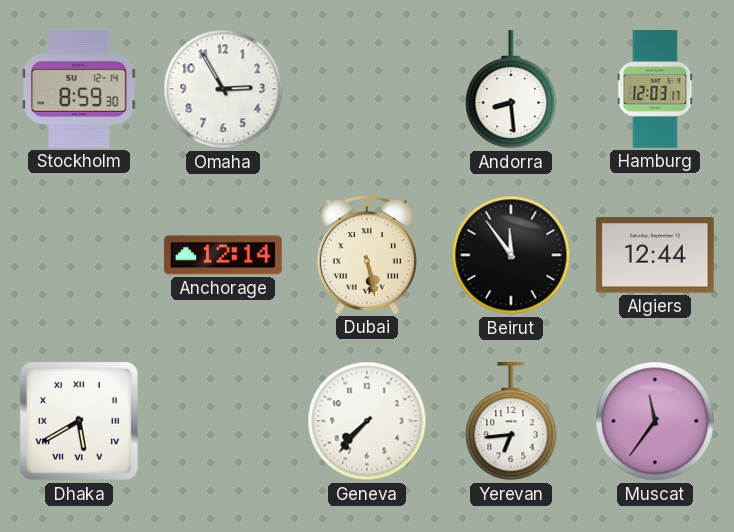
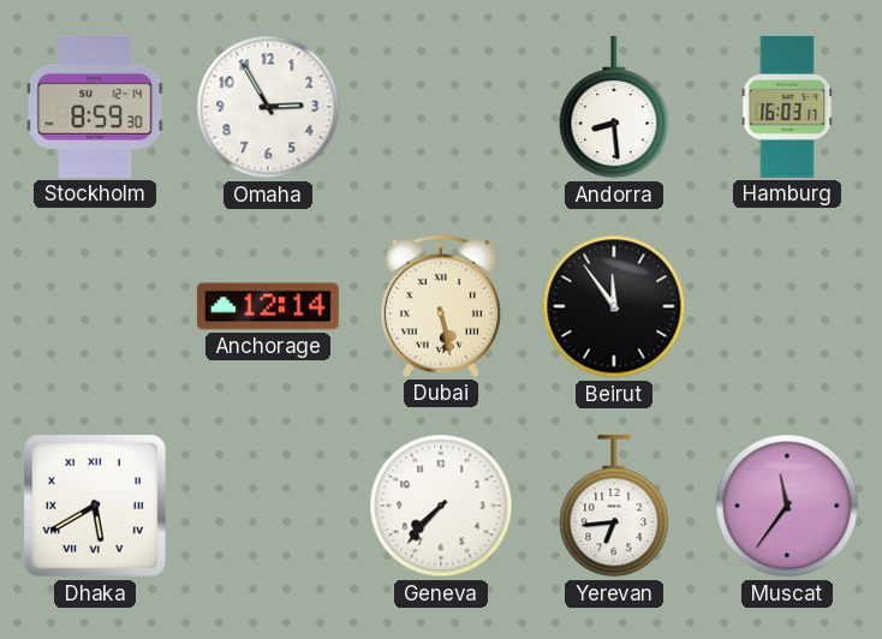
Hamburg: 12:03 -> 16:03
Algiers: 12:44 -> none
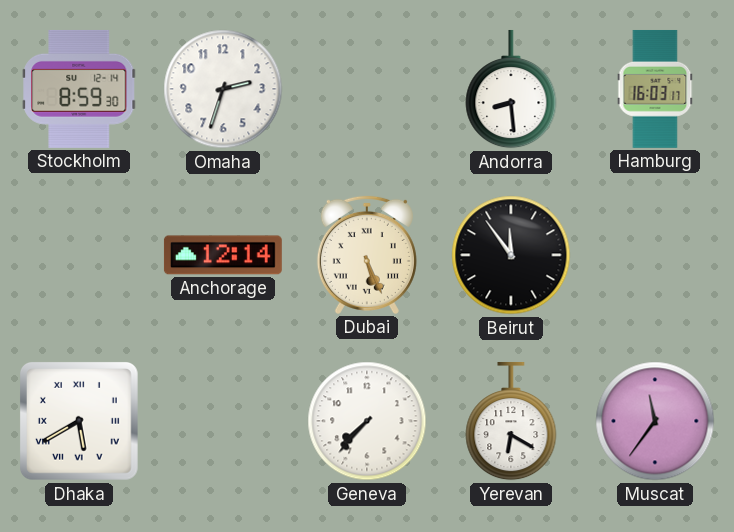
Omaha: 2:55 -> 2:33
Dubai: 5:28 -> 5:26
Yerevan: 6:44 -> 6:20
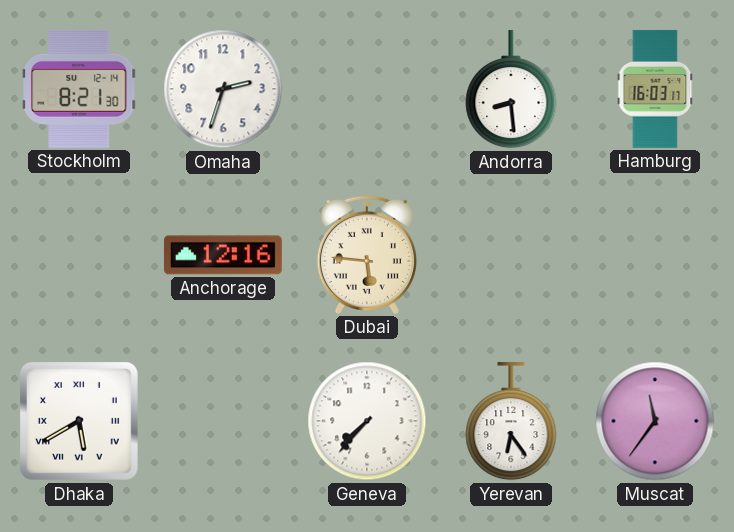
Stockholm: 8:59 -> 8:21
Anchorage: 12:14 -> 12:16
Dubai: 5:26 -> 5:46
Beirut: 11:54 -> none
Yerevan: 6:20 -> 6:24
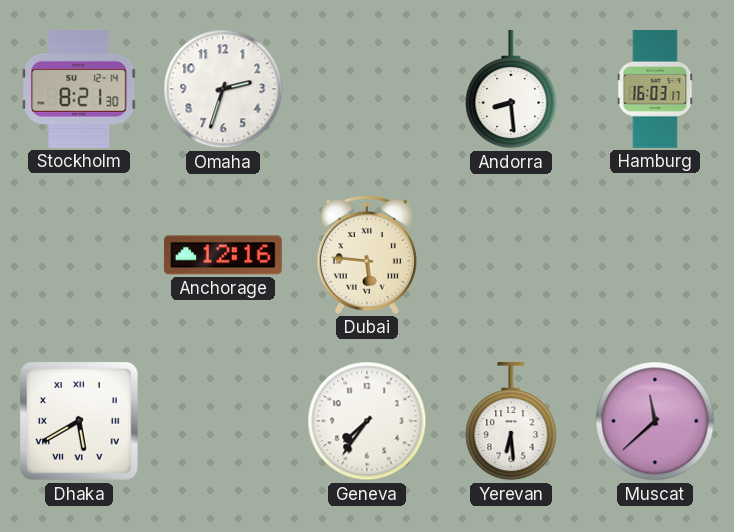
Geneva: 7:37 -> 7:36
Yerevan: 6:24 -> 6:29
Muscat: 11:36 -> 11:38
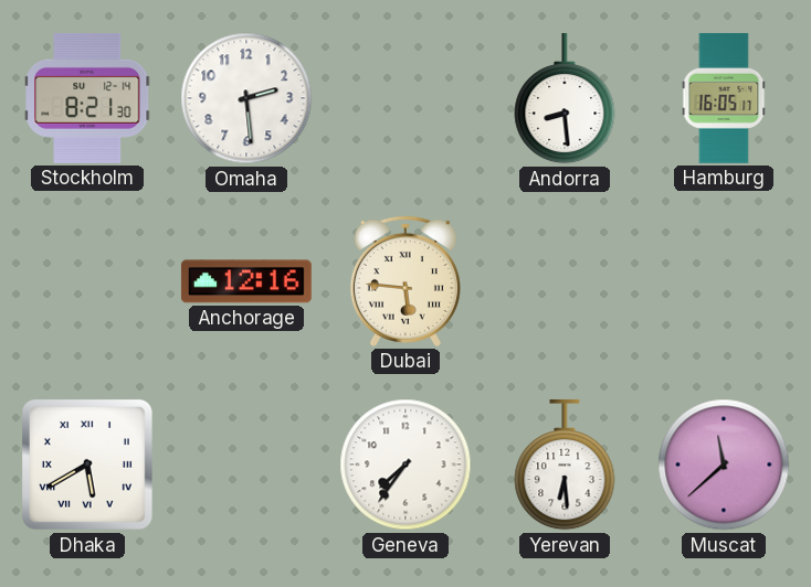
Omaha: 2:33 -> 2:29
Hamburg: 16:03 -> 16:05
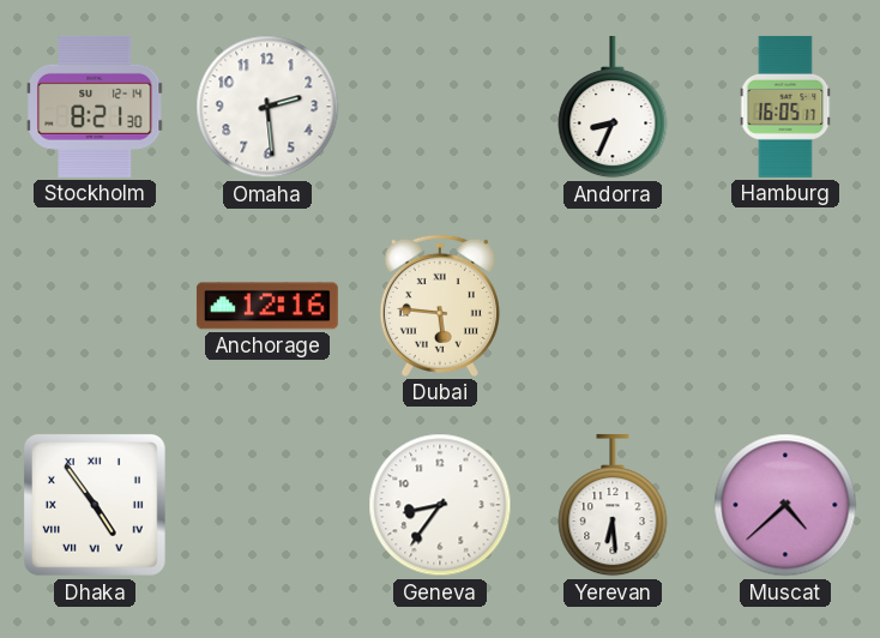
Andorra: 8:29 -> 8:34
Dhaka: 5:40 -> 4:54
Geneva: 7:36 -> 8:36
Muscat: 11:38 -> 4:38
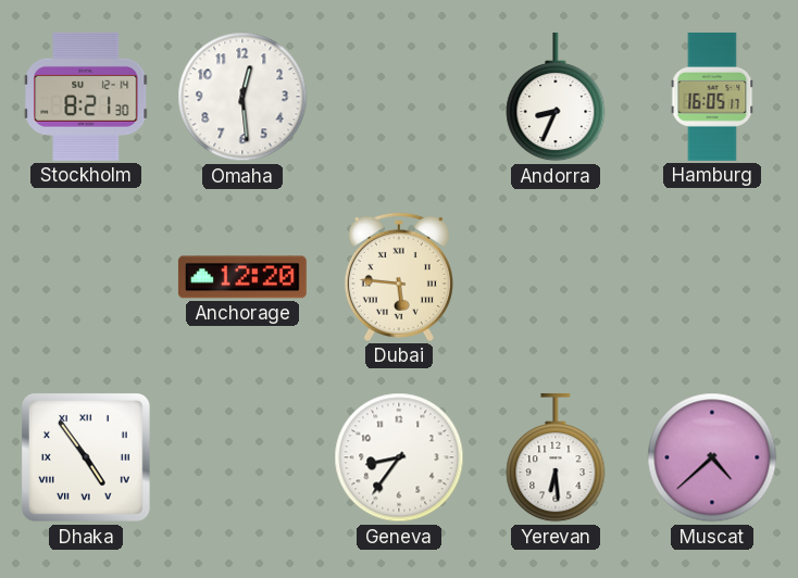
Omaha: 2:29 -> 12:29
Anchorage: 12:16 -> 12:20
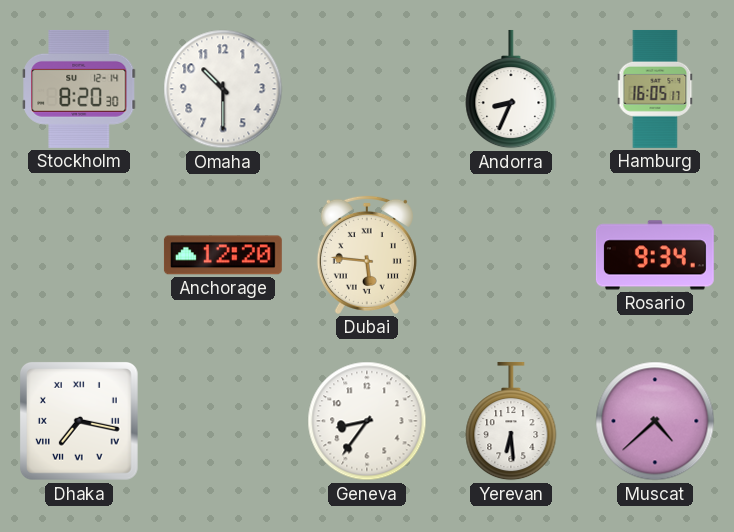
Stockholm: 8:21 -> 8:20
Omaha: 12:29 -> 10:30
Rosario: none -> 9:34
Dhaka: 4:54 -> 7:17
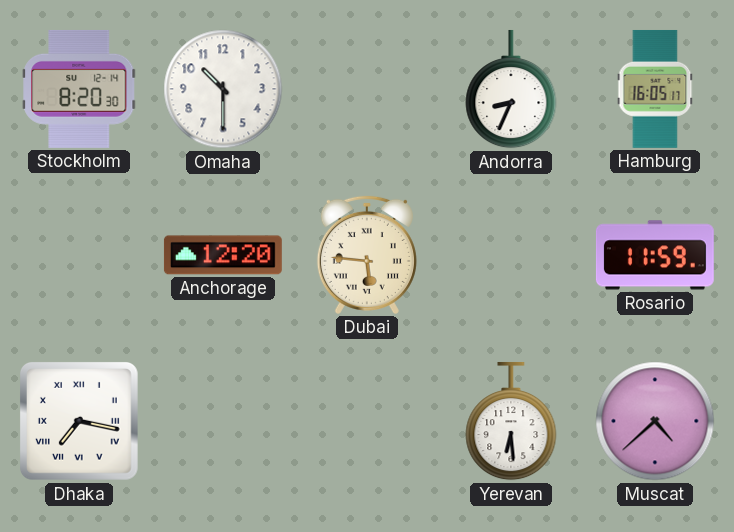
Rosario: 9:34 -> 11:59
Geneva: 8:36 -> none
